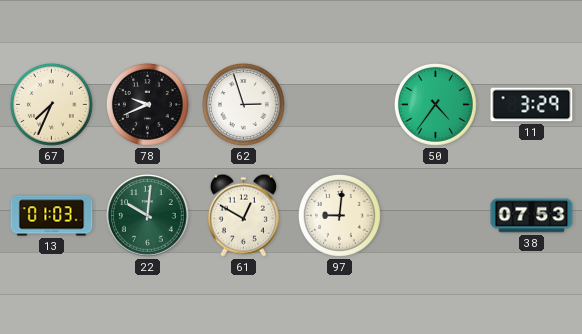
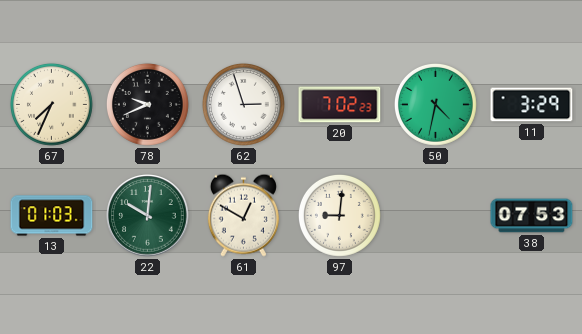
20: none -> 7:02
50: 4:36 -> 4:32
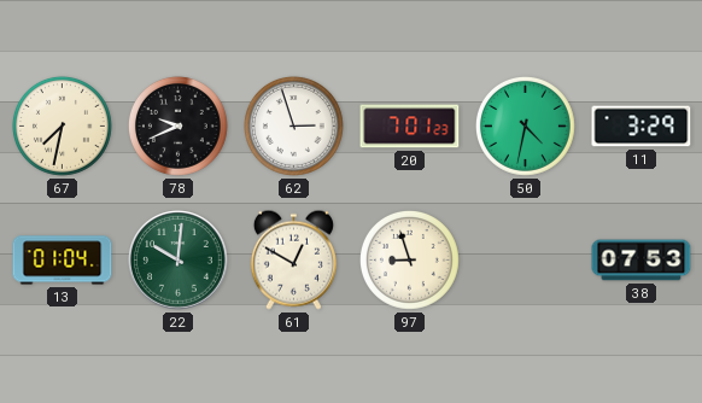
67: 7:34 -> 7:32
20: 7:02 -> 7:01
13: 01:03 -> 01:04
97: 9:01 -> 8:57
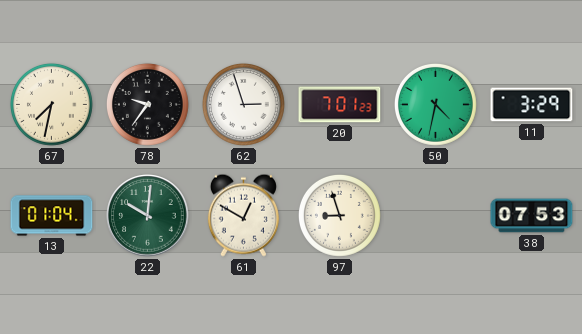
78: 9:41 -> 9:36
